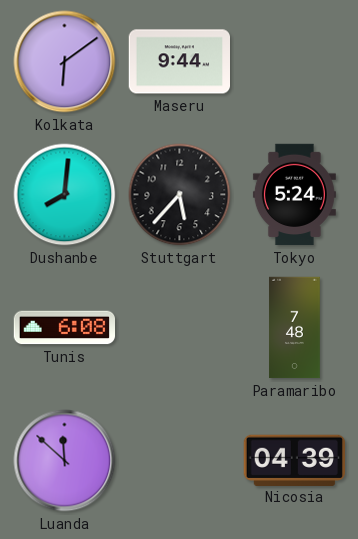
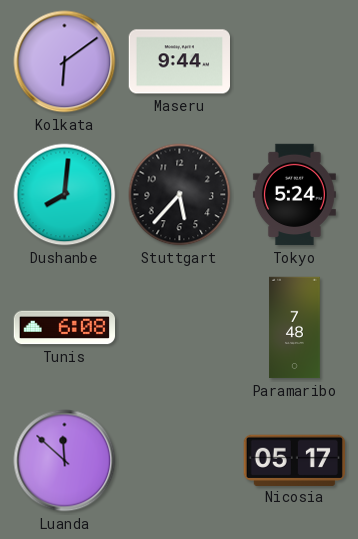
Nicosia: 04:39 -> 05:17
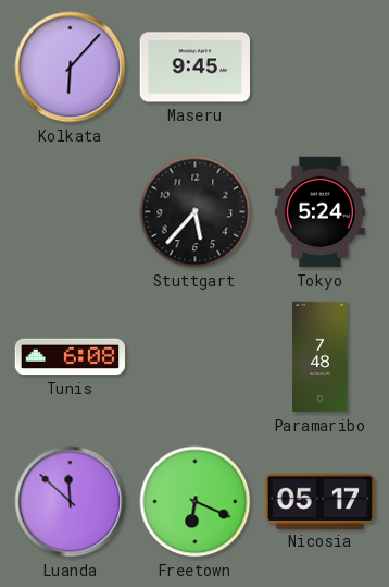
Kolkata: 6:09 -> 6:07
Maseru: 9:44 -> 9:45
Dushanbe: 8:01 -> none
Freetown: none -> 6:19
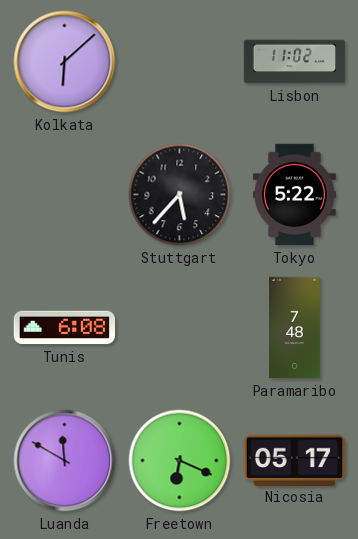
Kolkata: 6:07 -> 6:08
Maseru: 9:45 -> none
Lisbon: none -> 11:02
Tokyo: 5:24 -> 5:22
Luanda: 11:52 -> 11:50
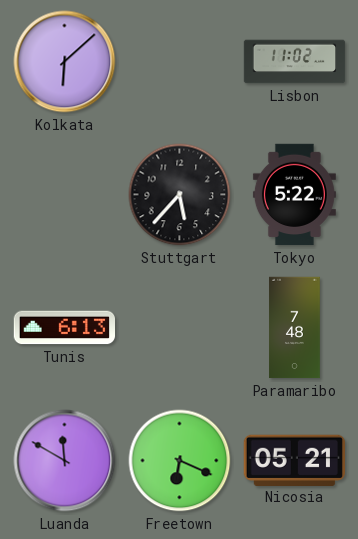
Tunis: 6:08 -> 6:13
Nicosia: 05:17 -> 05:21
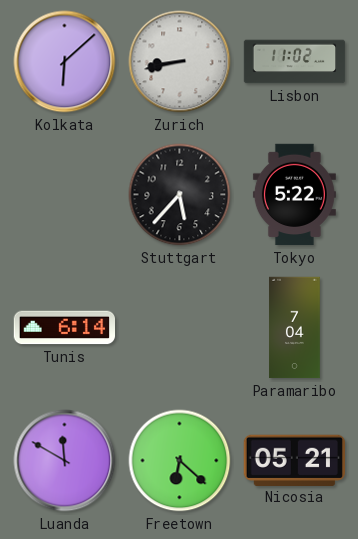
Zurich: none -> 8:43
Tunis: 6:13 -> 6:14
Paramaribo: 7:48 -> 7:04
Freetown: 6:19 -> 6:22
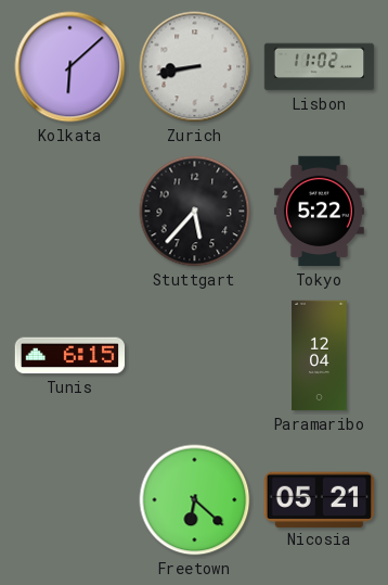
Tunis: 6:14 -> 6:15
Paramaribo: 7:04 -> 12:04
Luanda: 11:50 -> none
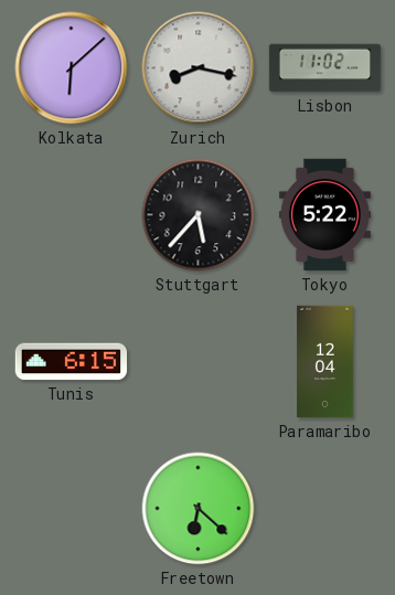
Zurich: 8:43 -> 8:17
Nicosia: 05:21 -> none
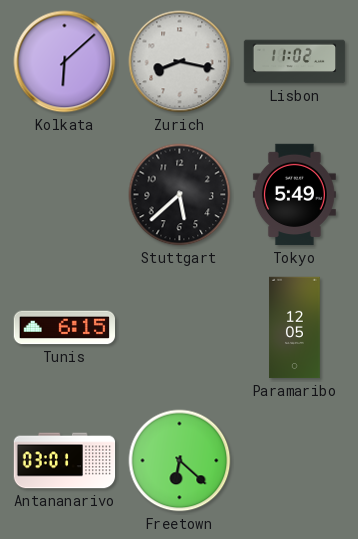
Stuttgart: 5:37 -> 5:38
Tokyo: 5:22 -> 5:49
Paramaribo: 12:04 -> 12:05
Antananarivo: none -> 03:01
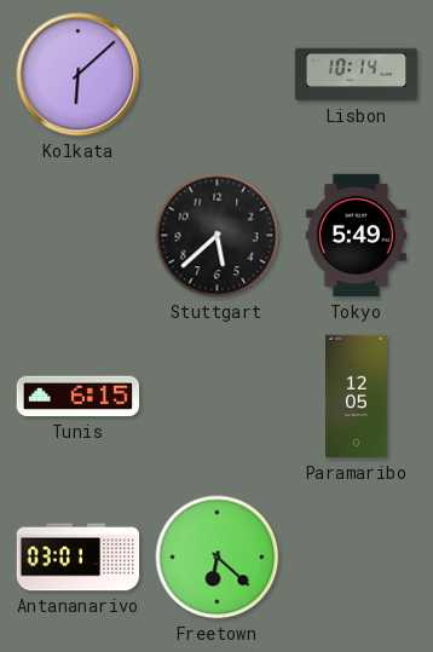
Zurich: 8:17 -> none
Lisbon: 11:02 -> 10:14
